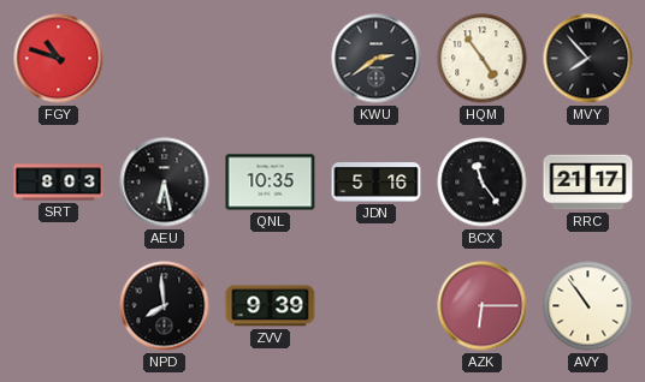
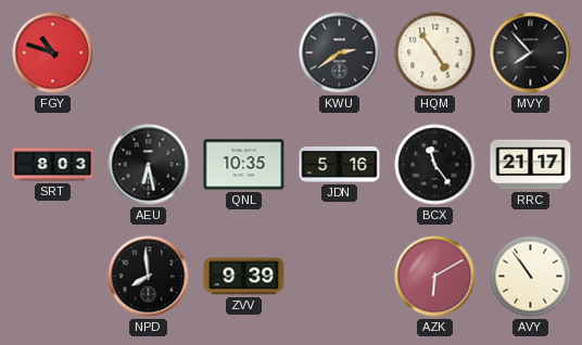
AZK: 6:15 -> 6:10
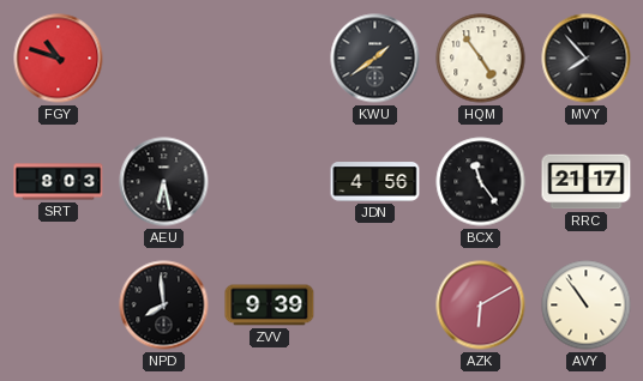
KWU: 2:39 -> 1:39
QNL: 10:35 -> none
JDN: 5:16 -> 4:56
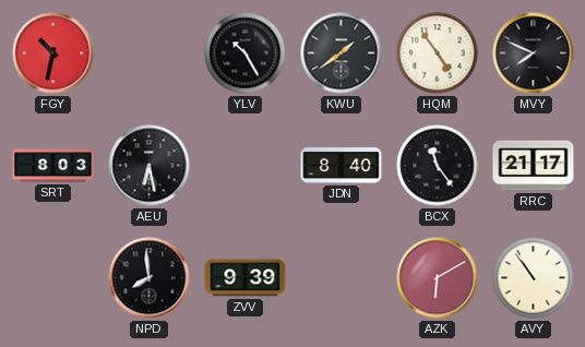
FGY: 10:48 -> 10:32
YLV: none -> 10:25
MVY: 7:53 -> 7:49
JDN: 4:56 -> 8:40
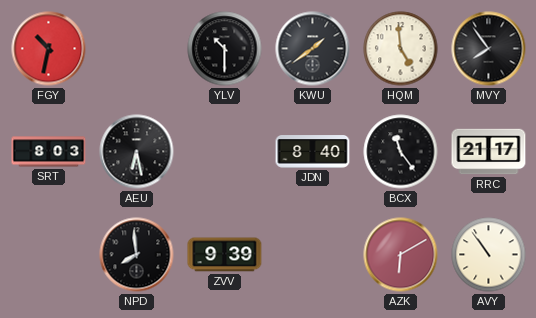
YLV: 10:25 -> 10:30
HQM: 4:54 -> 4:59
MVY: 7:49 -> 7:54
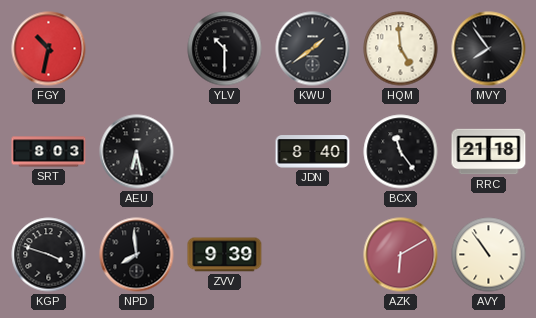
RRC: 21:17 -> 21:18
KGP: none -> 3:48
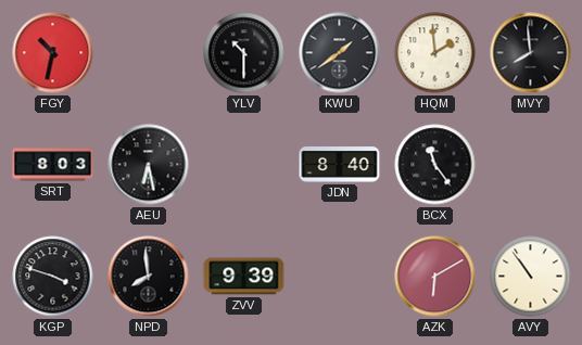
HQM: 4:59 -> 1:59
MVY: 7:54 -> 7:59
RRC: 21:18 -> none
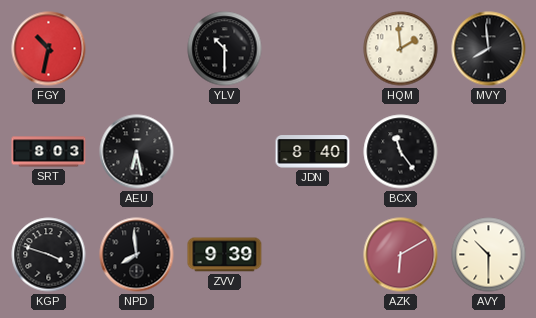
KWU: 1:39 -> none
AVY: 10:54 -> 10:30
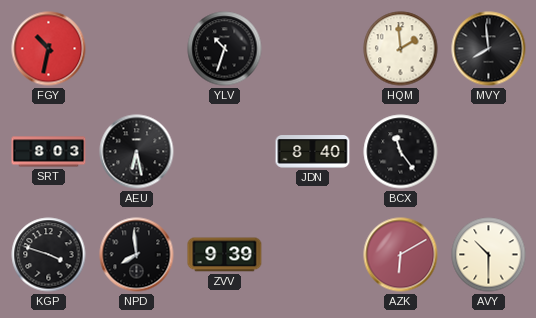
YLV: 10:30 -> 10:33
